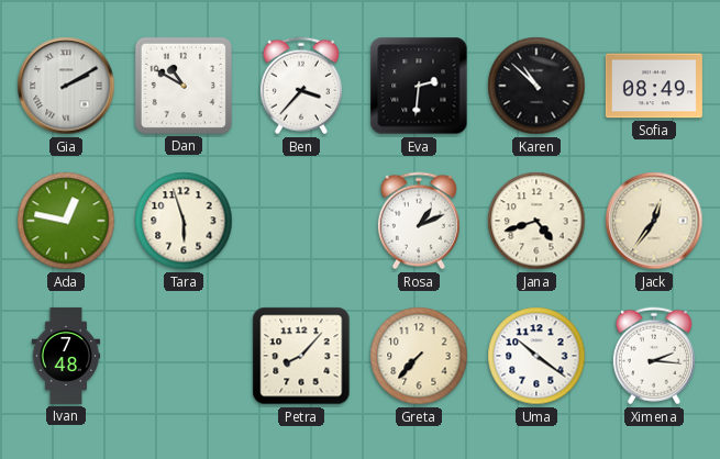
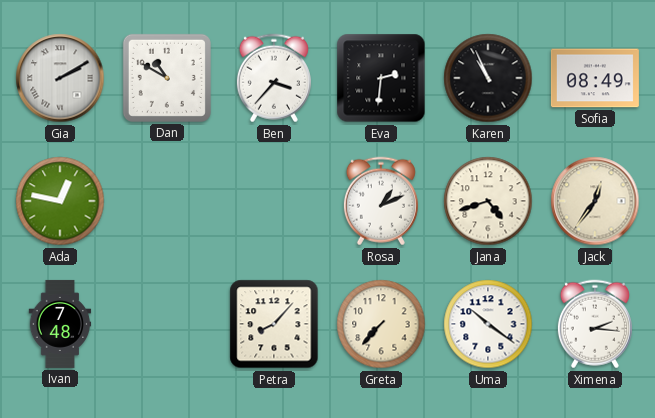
Karen: 10:52 -> 10:56
Tara: 5:57 -> none
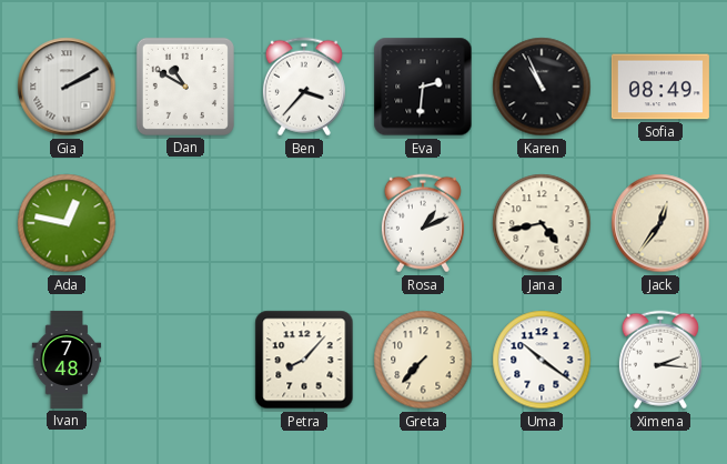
Jana: 4:42 -> 4:43
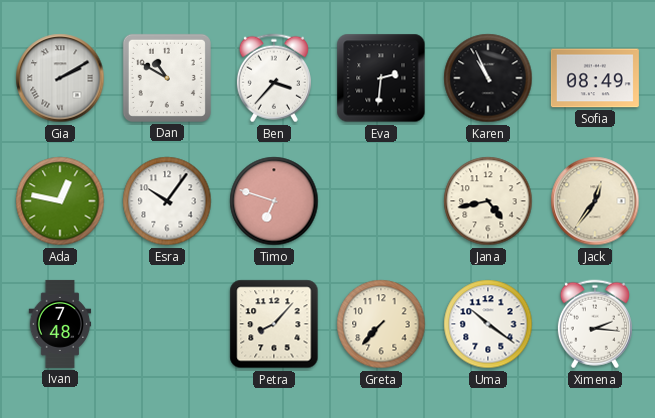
Esra: none -> 10:06
Timo: none -> 6:48
Rosa: 1:11 -> none
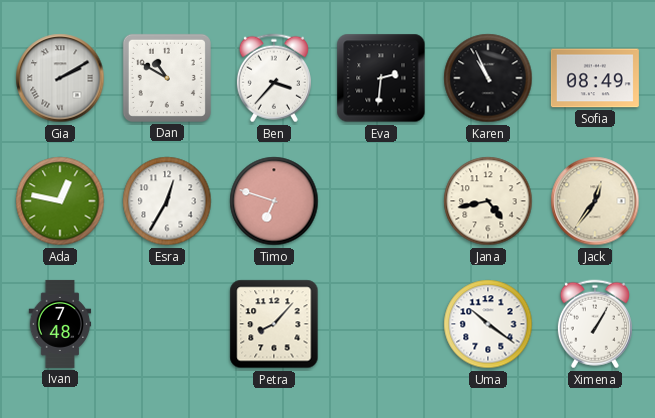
Esra: 10:06 -> 12:35
Greta: 7:37 -> none
Ximena: 2:16 -> 1:05
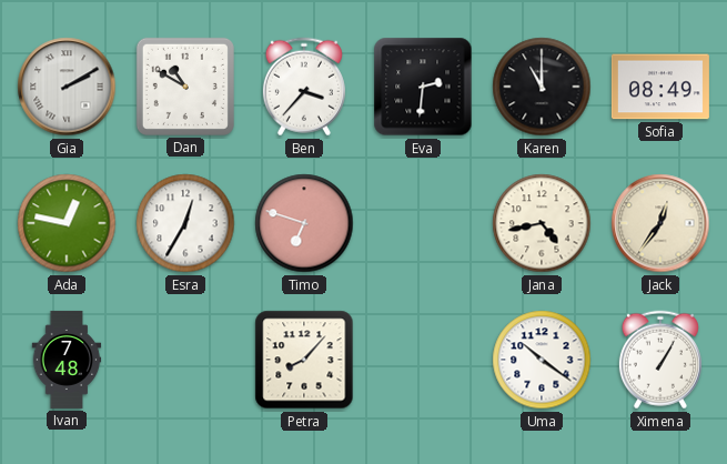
Karen: 10:56 -> 11:00
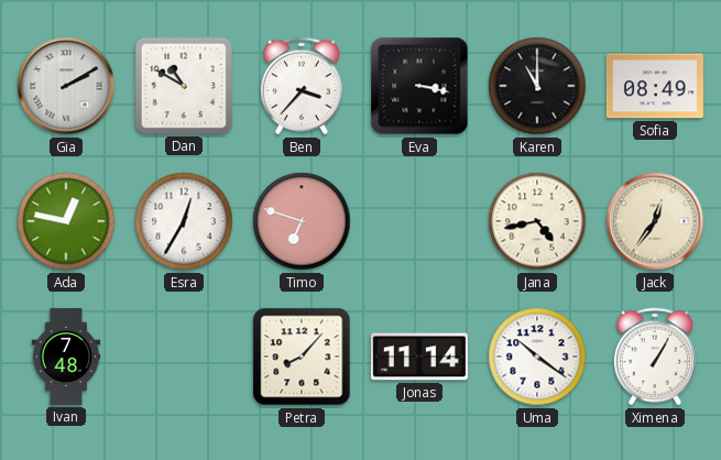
Eva: 2:31 -> 3:17
Jonas: none -> 11:14
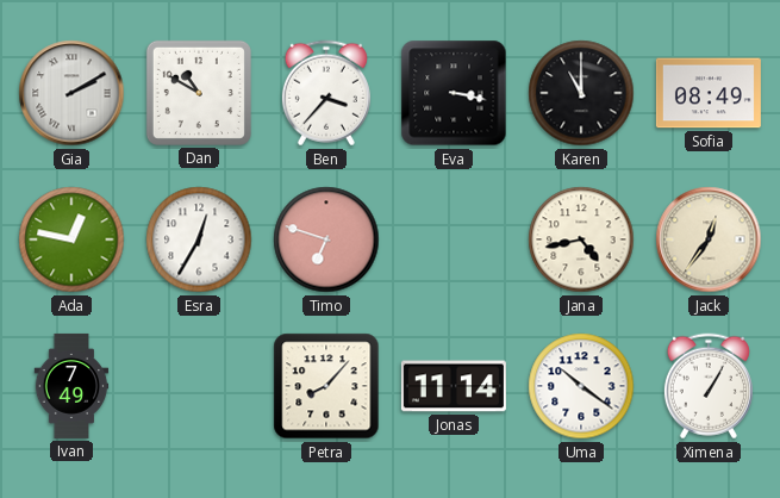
Ivan: 7:48 -> 7:49
